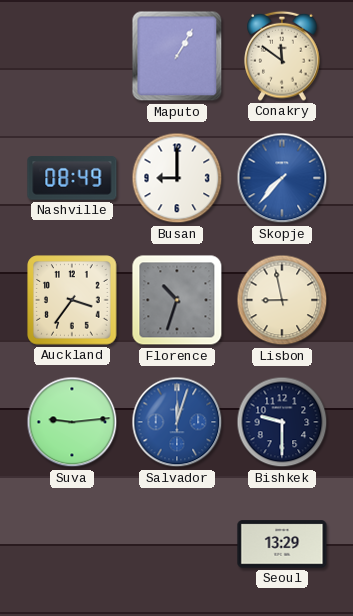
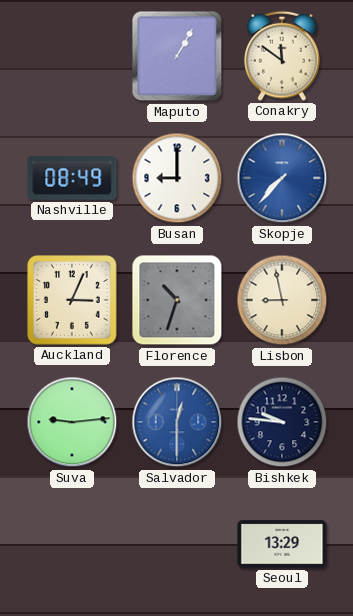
Auckland: 3:36 -> 3:04
Salvador: 12:03 -> 12:30
Bishkek: 9:30 -> 9:46
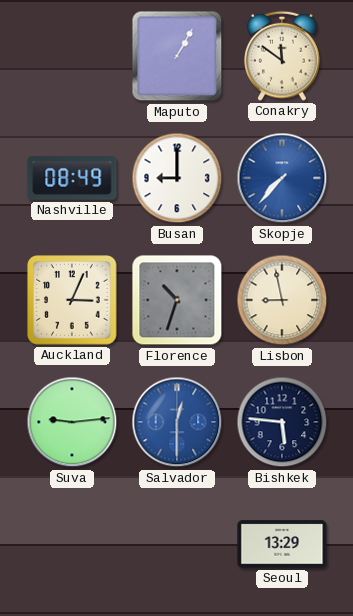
Bishkek: 9:46 -> 5:46
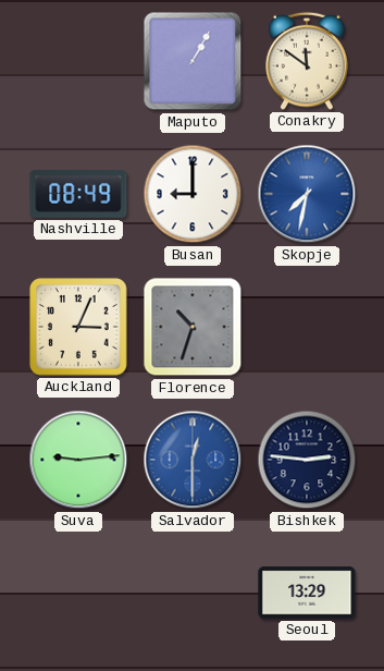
Skopje: 7:37 -> 7:32
Lisbon: 8:58 -> none
Bishkek: 5:46 -> 2:46
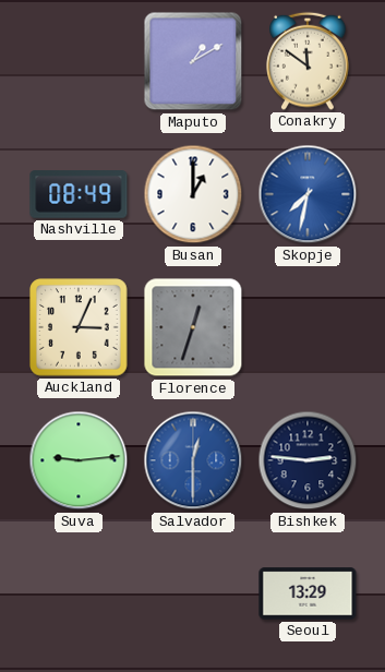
Maputo: 1:05 -> 1:10
Busan: 9:00 -> 1:00
Florence: 10:33 -> 12:33
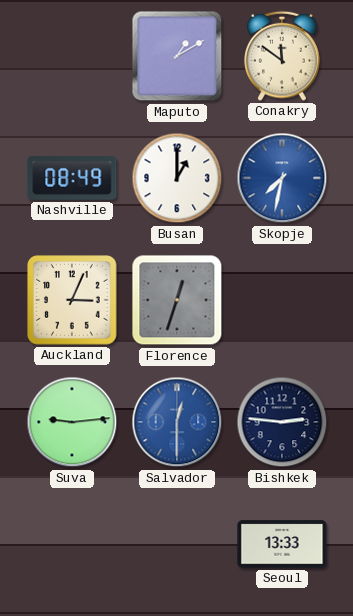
Seoul: 13:29 -> 13:33
